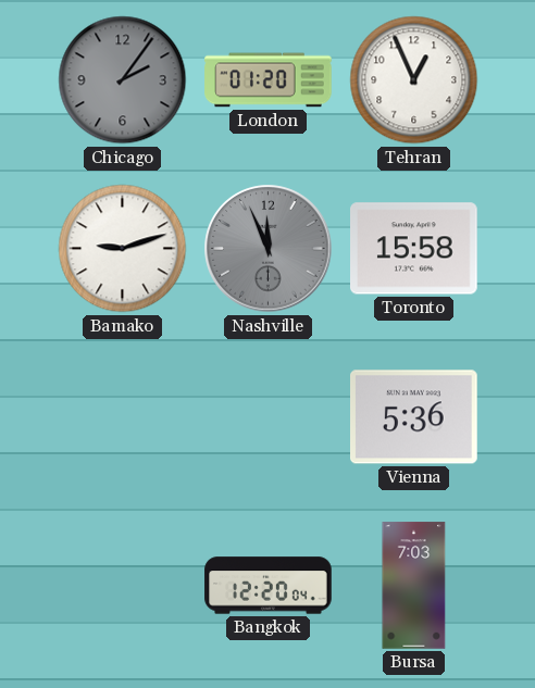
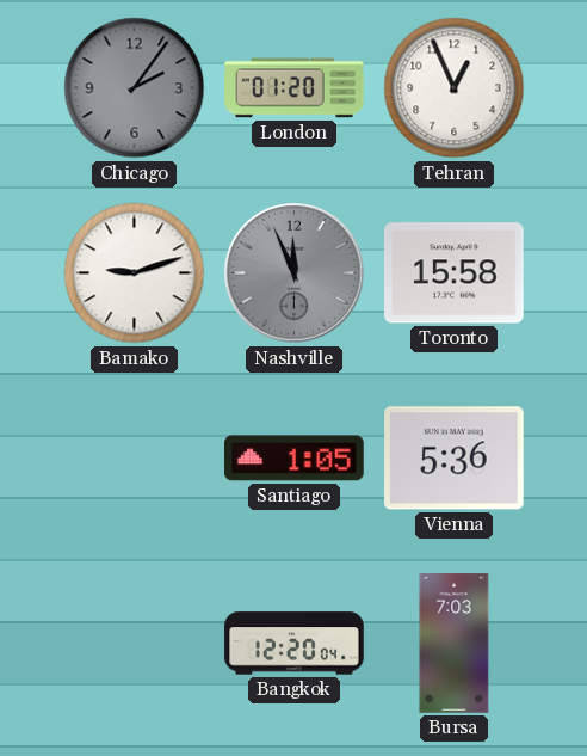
Santiago: none -> 1:05
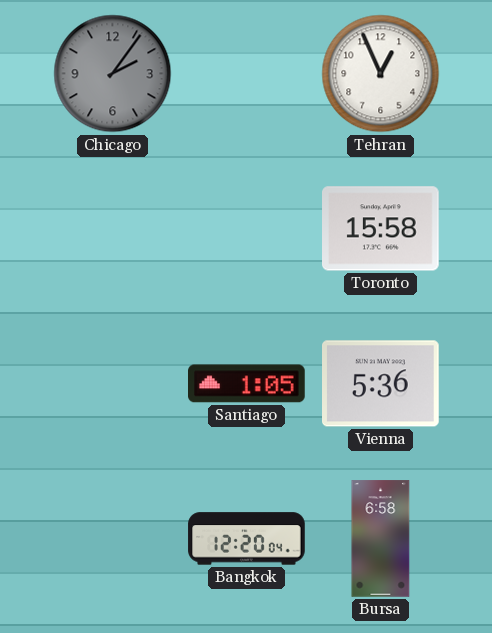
London: 01:20 -> none
Bamako: 9:12 -> none
Nashville: 11:56 -> none
Bursa: 7:03 -> 6:58
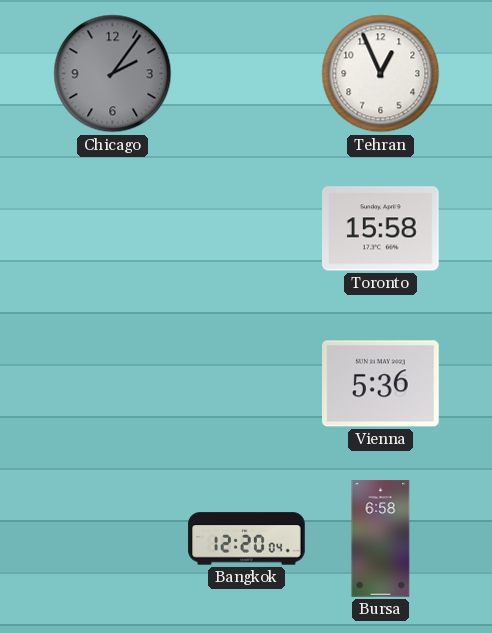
Santiago: 1:05 -> none
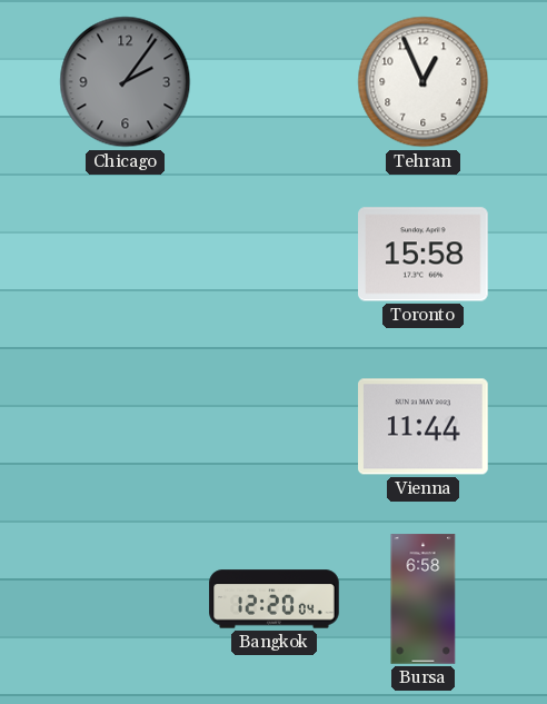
Vienna: 5:36 -> 11:44
